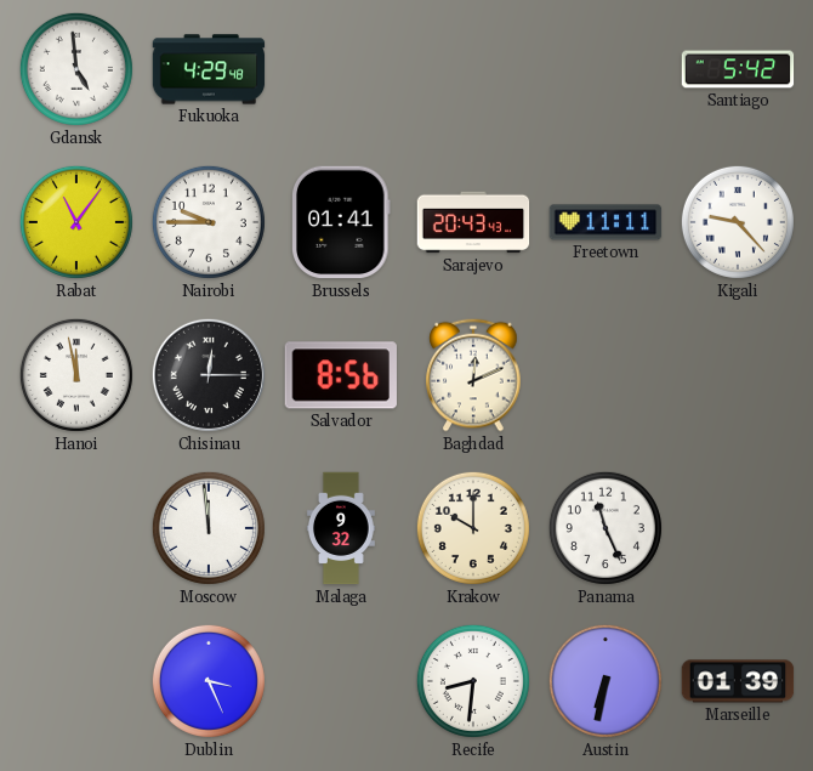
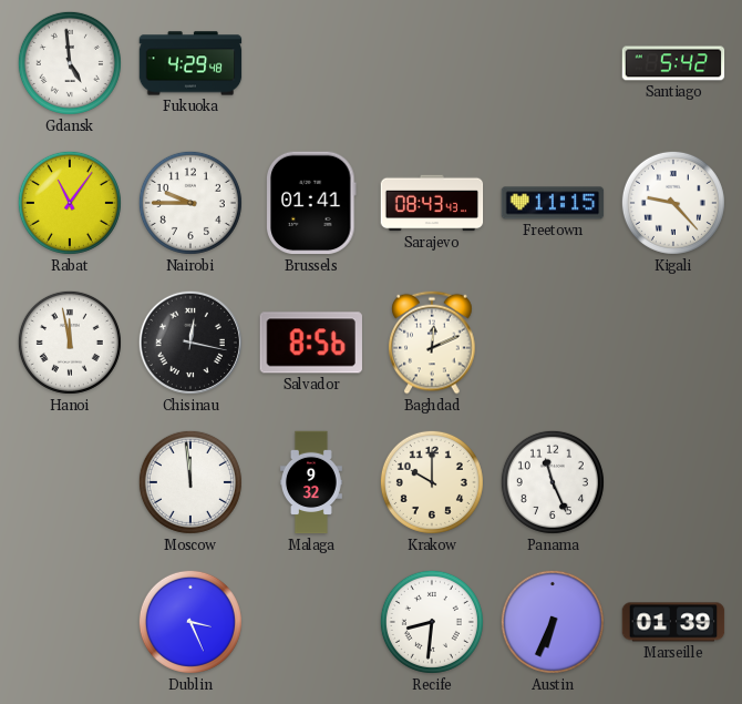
Sarajevo: 20:43 -> 08:43
Freetown: 11:11 -> 11:15
Chisinau: 12:15 -> 12:17
Austin: 6:32 -> 6:34
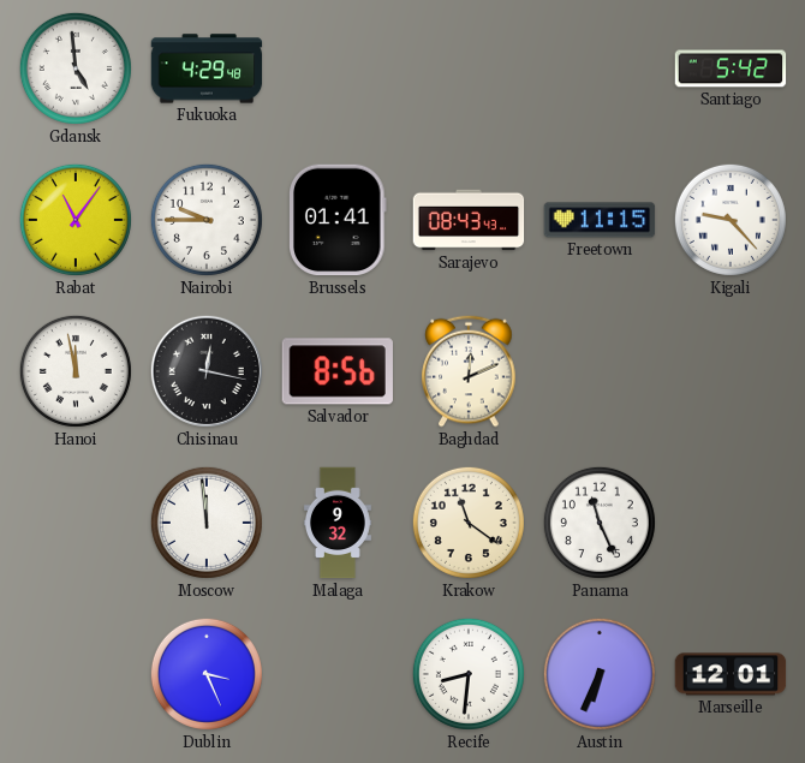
Krakow: 10:00 -> 11:21
Marseille: 01:39 -> 12:01
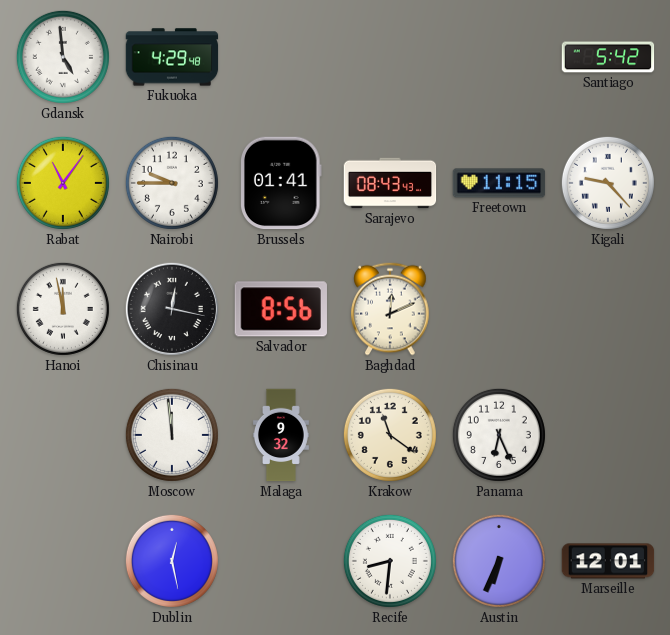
Panama: 11:26 -> 6:26
Dublin: 3:26 -> 12:28
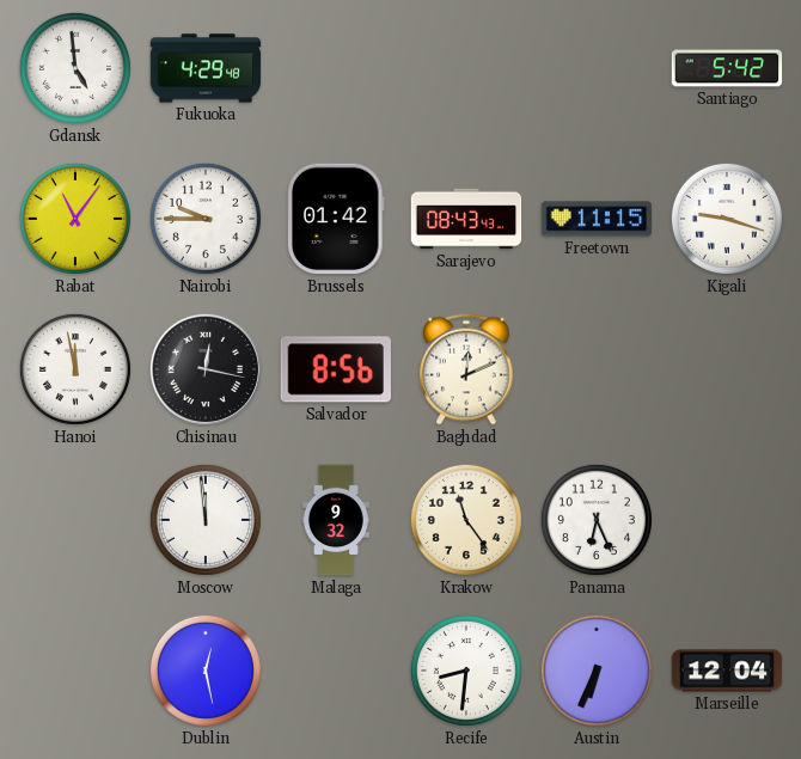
Brussels: 01:41 -> 01:42
Kigali: 9:23 -> 9:18
Krakow: 11:21 -> 11:24
Marseille: 12:01 -> 12:04
